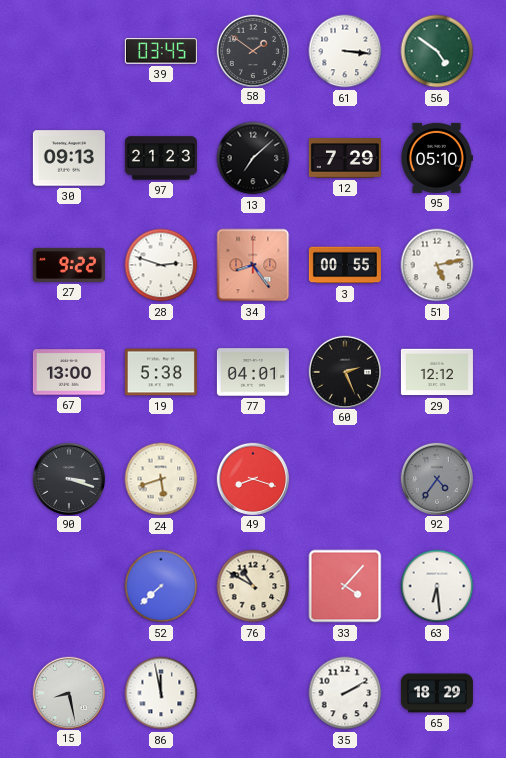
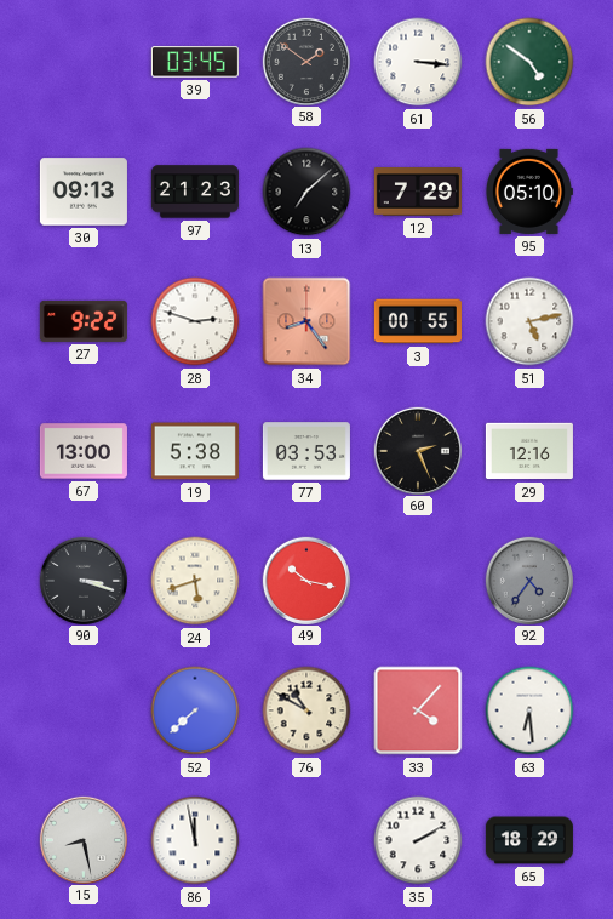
77: 04:01 -> 03:53
29: 12:12 -> 12:16
49: 8:18 -> 10:17
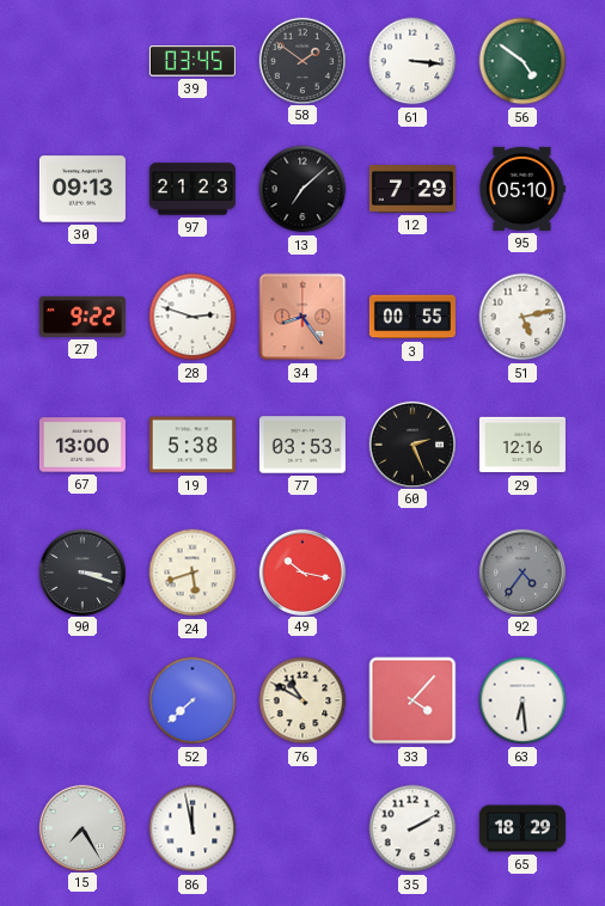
15: 8:28 -> 7:25
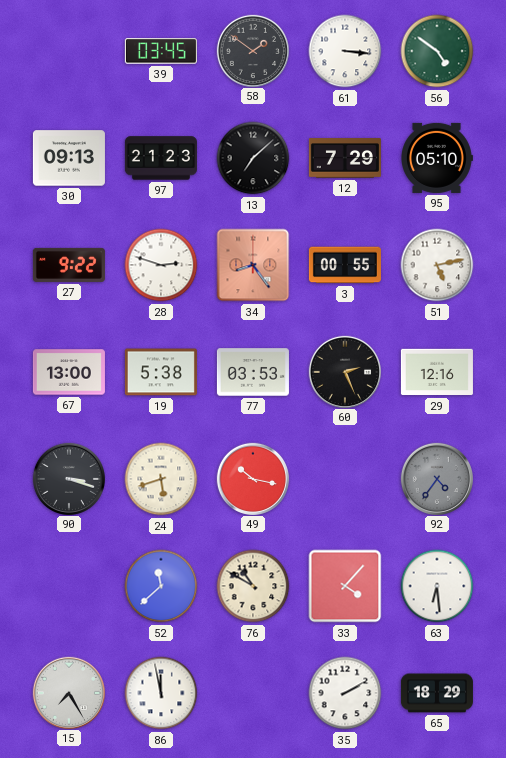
52: 7:38 -> 11:38
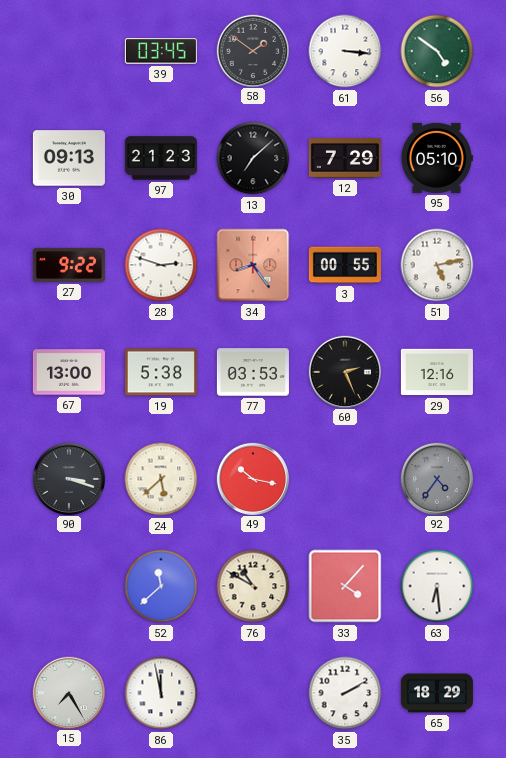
24: 5:42 -> 5:38
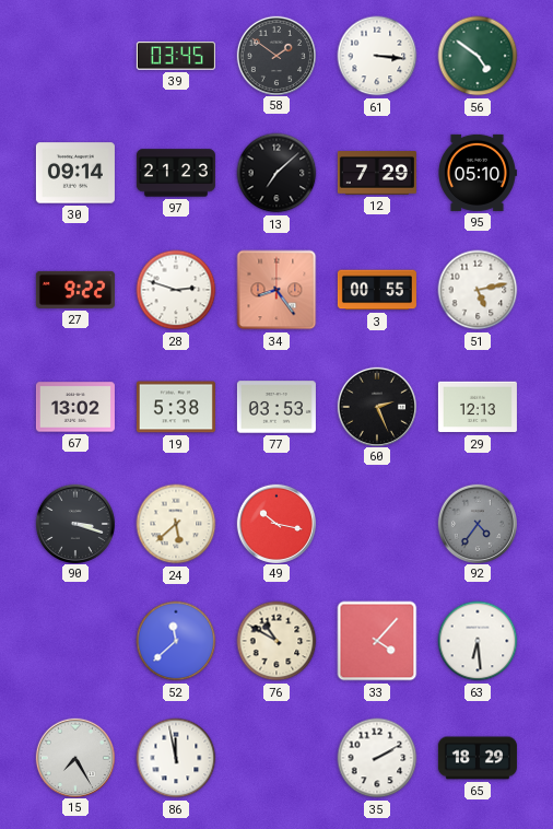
30: 09:13 -> 09:14
67: 13:00 -> 13:02
29: 12:16 -> 12:13
